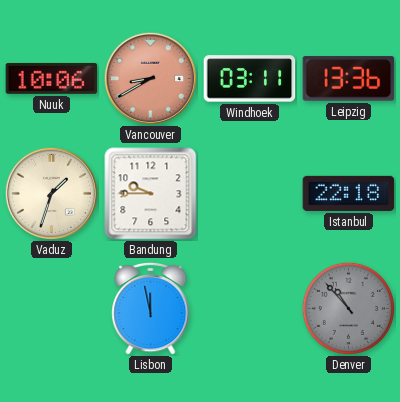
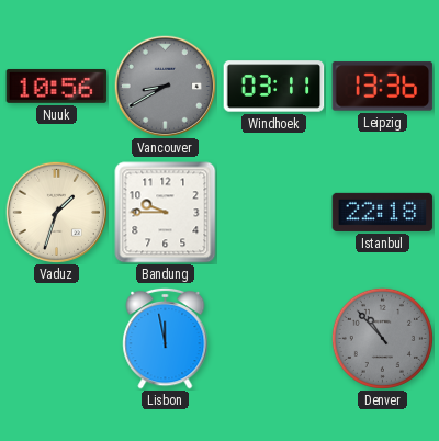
Nuuk: 10:06 -> 10:56
Vancouver dial: salmon -> grey
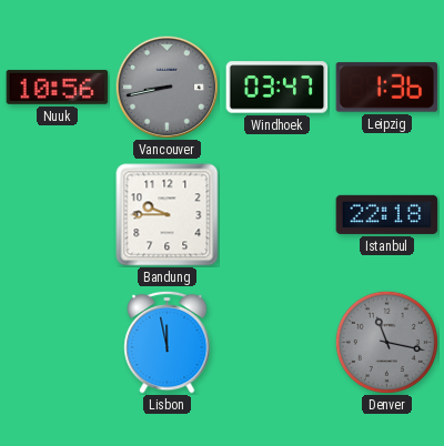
Vancouver: 8:40 -> 8:43
Windhoek: 03:11 -> 03:47
Leipzig: 13:36 -> 1:36
Vaduz: 1:33 -> none
Denver: 10:53 -> 11:17
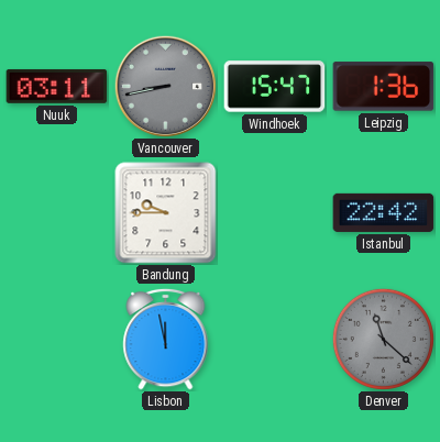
Nuuk: 10:56 -> 03:11
Windhoek: 03:47 -> 15:47
Istanbul: 22:18 -> 22:42
Denver: 11:17 -> 11:22
